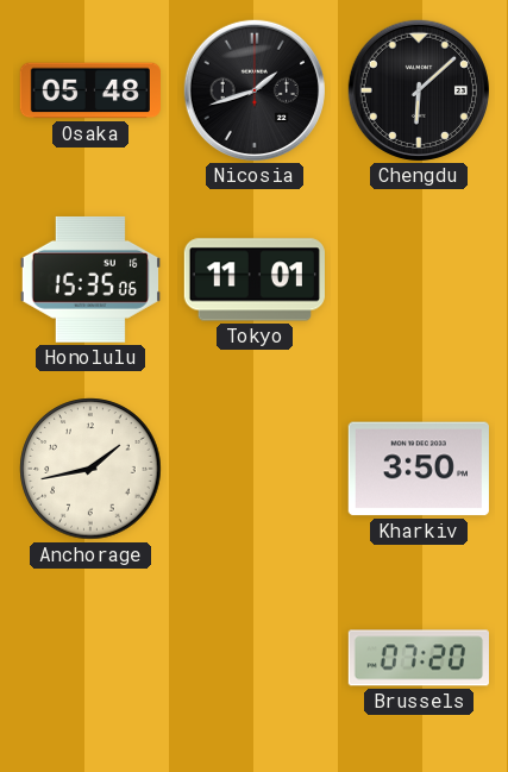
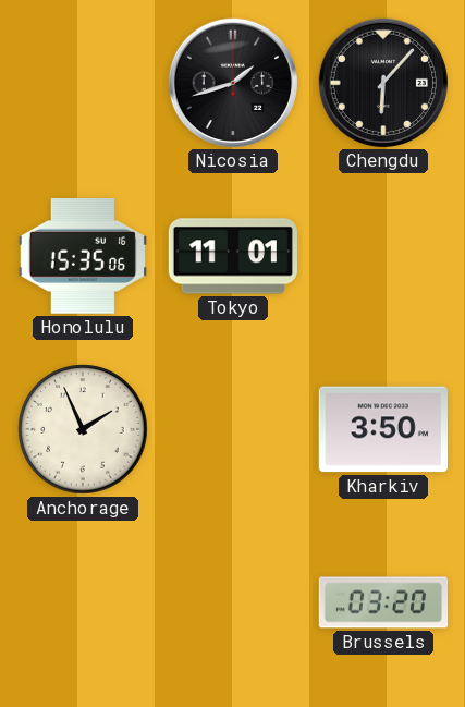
Osaka: 05:48 -> none
Chengdu: 6:08 -> 6:07
Anchorage: 1:43 -> 1:56
Brussels: 07:20 -> 03:20
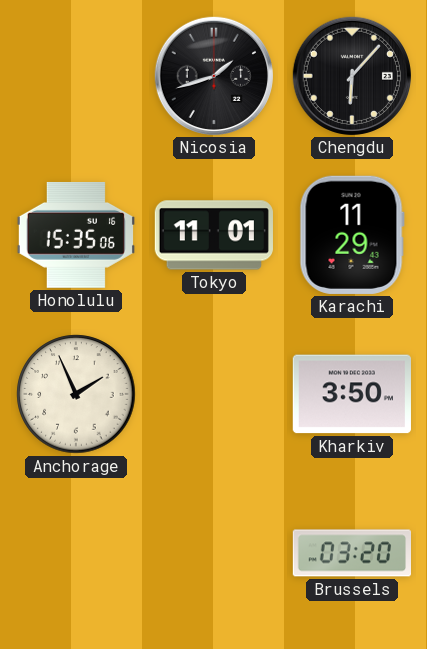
Karachi: none -> 11:29
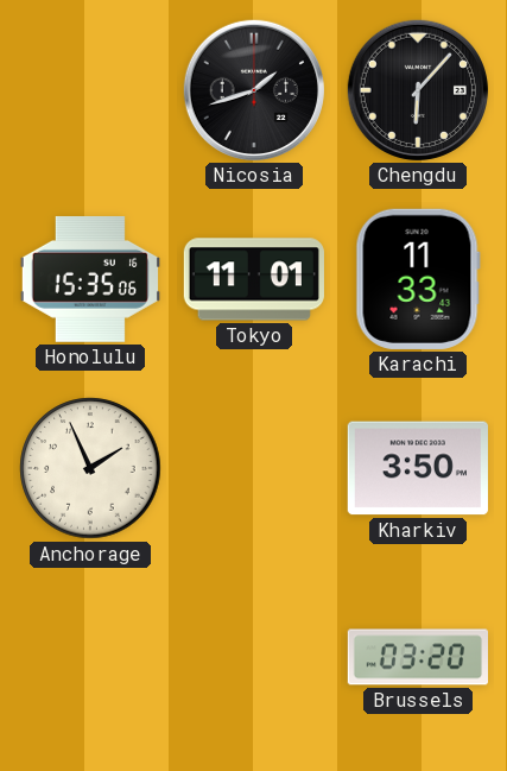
Karachi: 11:29 -> 11:33
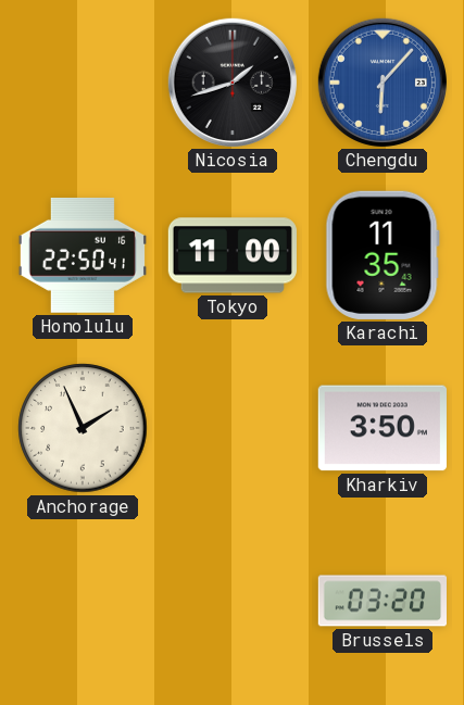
Chengdu dial: black -> blue
Honolulu: 15:35 -> 22:50
Tokyo: 11:01 -> 11:00
Karachi: 11:33 -> 11:35
